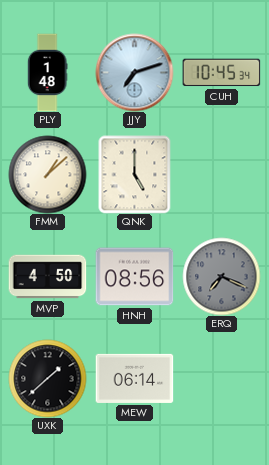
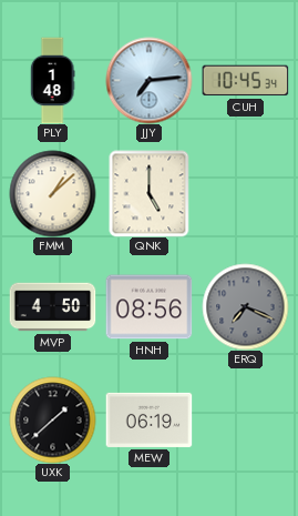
JJY: 7:12 -> 7:14
MEW: 06:14 -> 06:19
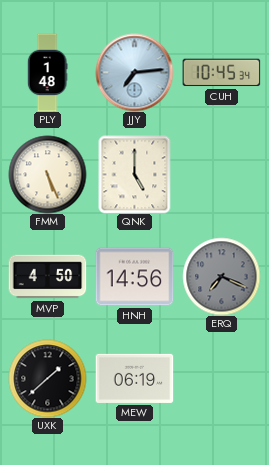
FMM: 1:08 -> 5:26
HNH: 08:56 -> 14:56
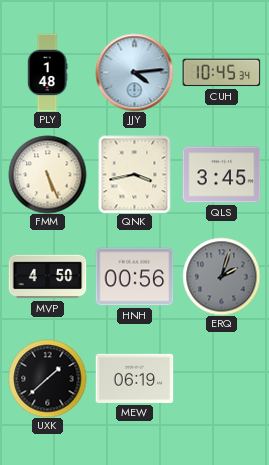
JJY: 7:14 -> 4:14
QNK: 5:00 -> 3:43
QLS: none -> 3:45
HNH: 14:56 -> 00:56
ERQ: 7:19 -> 2:03
